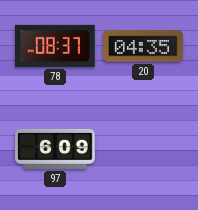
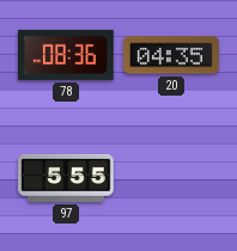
78: 08:37 -> 08:36
97: 6:09 -> 5:55
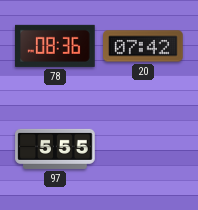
20: 04:35 -> 07:42
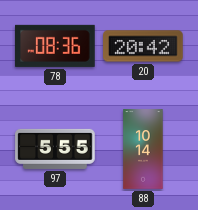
20: 07:42 -> 20:42
88: none -> 10:14
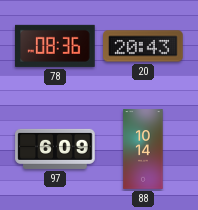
20: 20:42 -> 20:43
97: 5:55 -> 6:09
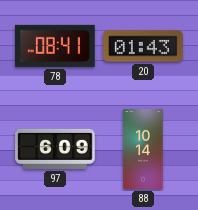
78: 08:36 -> 08:41
20: 20:43 -> 01:43
